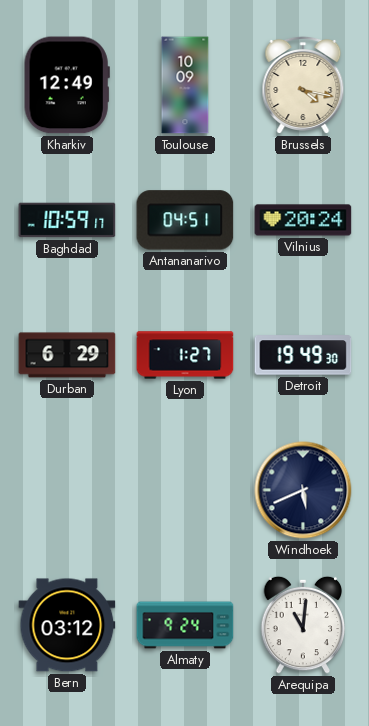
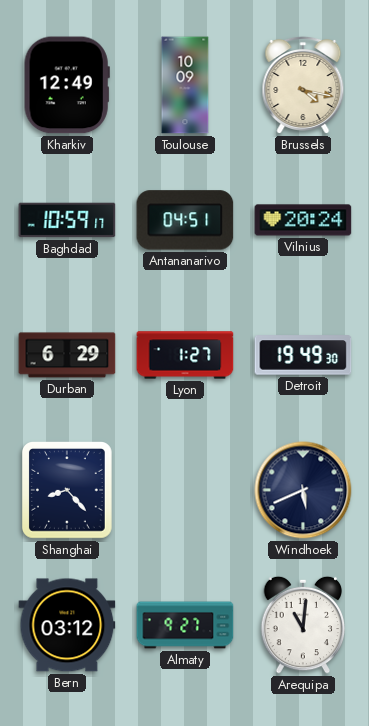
Shanghai: none -> 8:23
Almaty: 9:24 -> 9:27
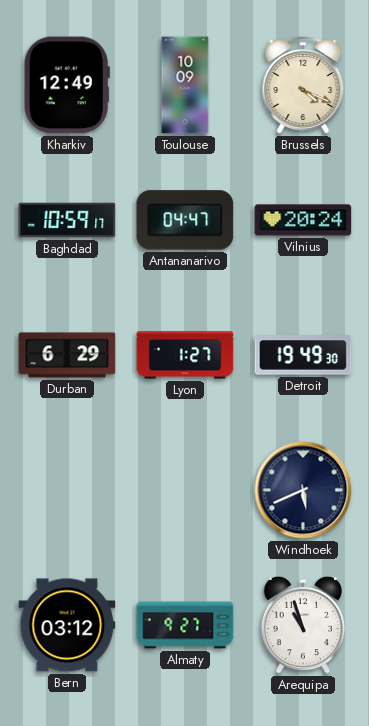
Brussels: 4:17 -> 4:19
Antananarivo: 04:51 -> 04:47
Shanghai: 8:23 -> none
Arequipa: 11:01 -> 10:57
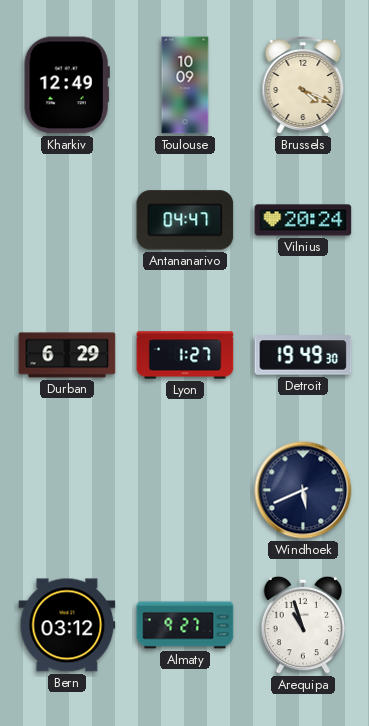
Baghdad: 10:59 -> none
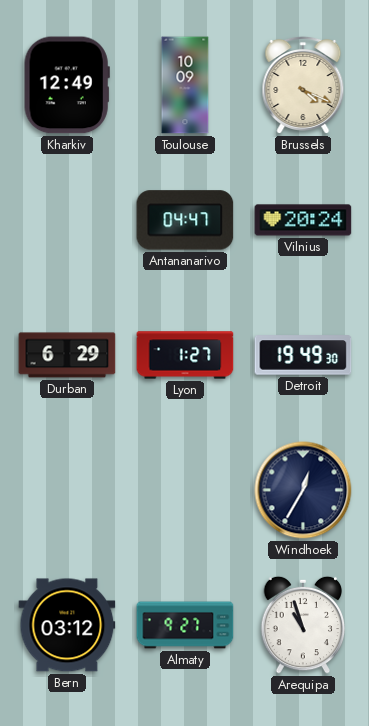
Windhoek: 5:41 -> 12:35
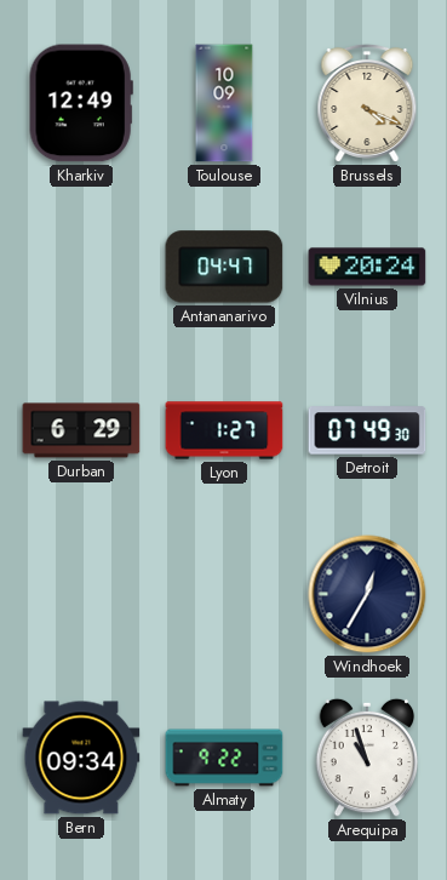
Detroit: 19:49 -> 07:49
Bern: 03:12 -> 09:34
Almaty: 9:27 -> 9:22
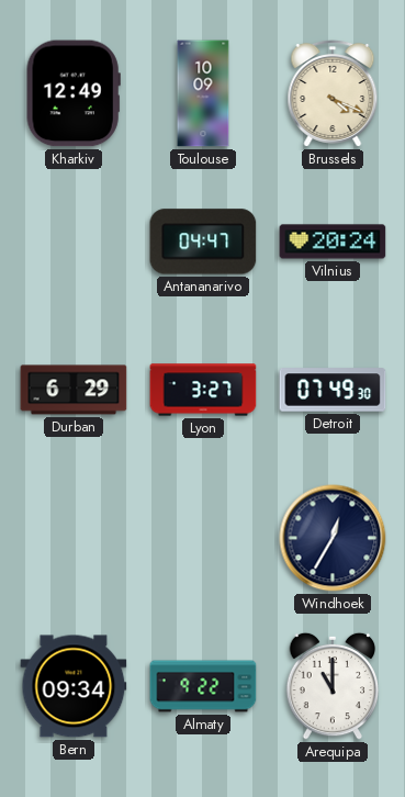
Lyon: 1:27 -> 3:27
Arequipa: 10:57 -> 11:00
